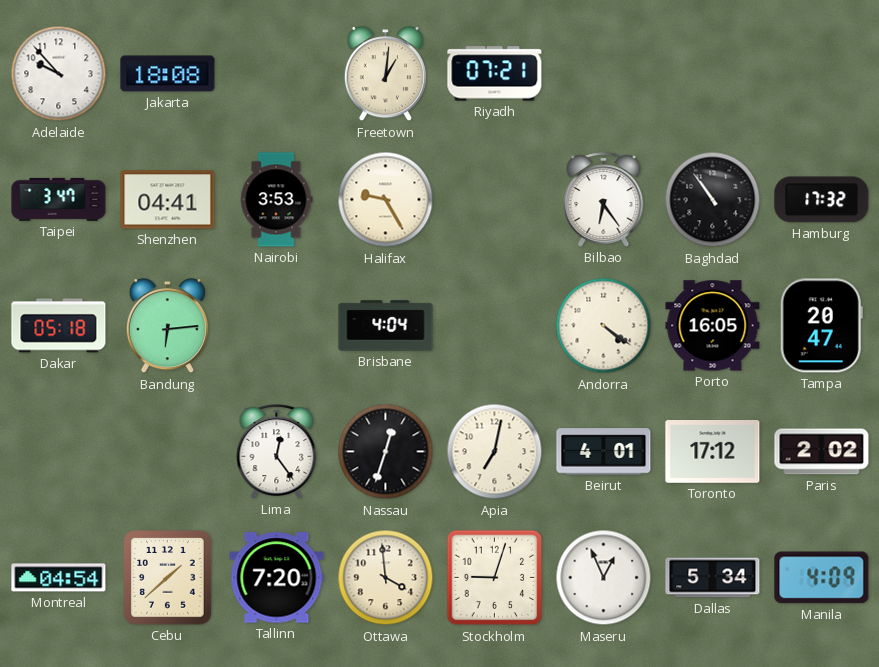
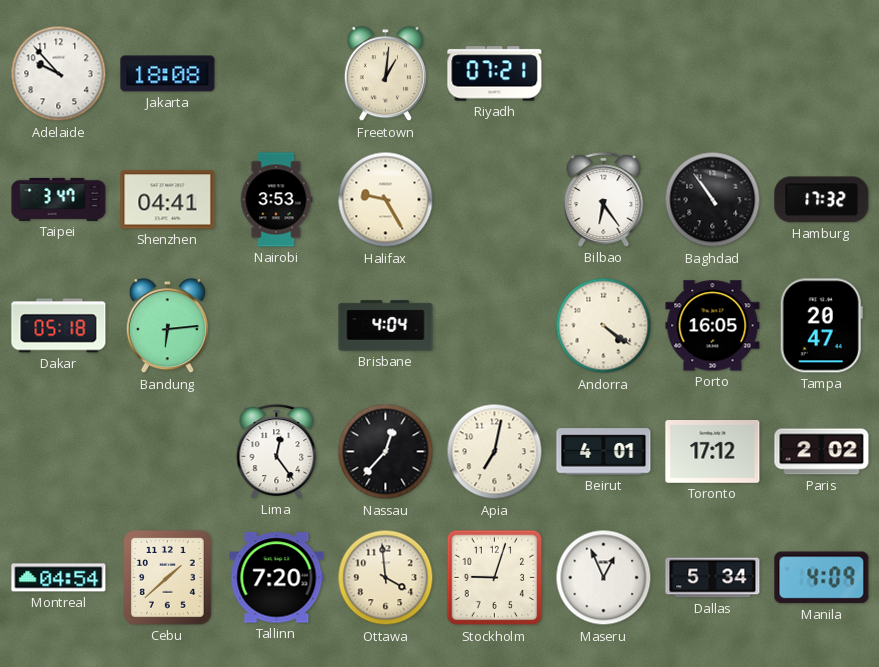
Nassau: 12:33 -> 12:37
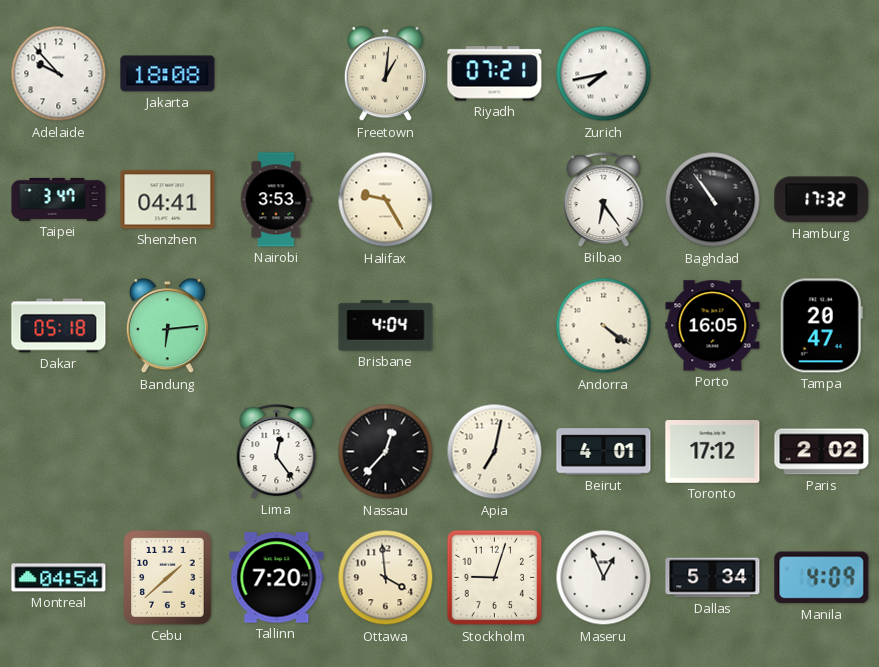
Zurich: none -> 7:43
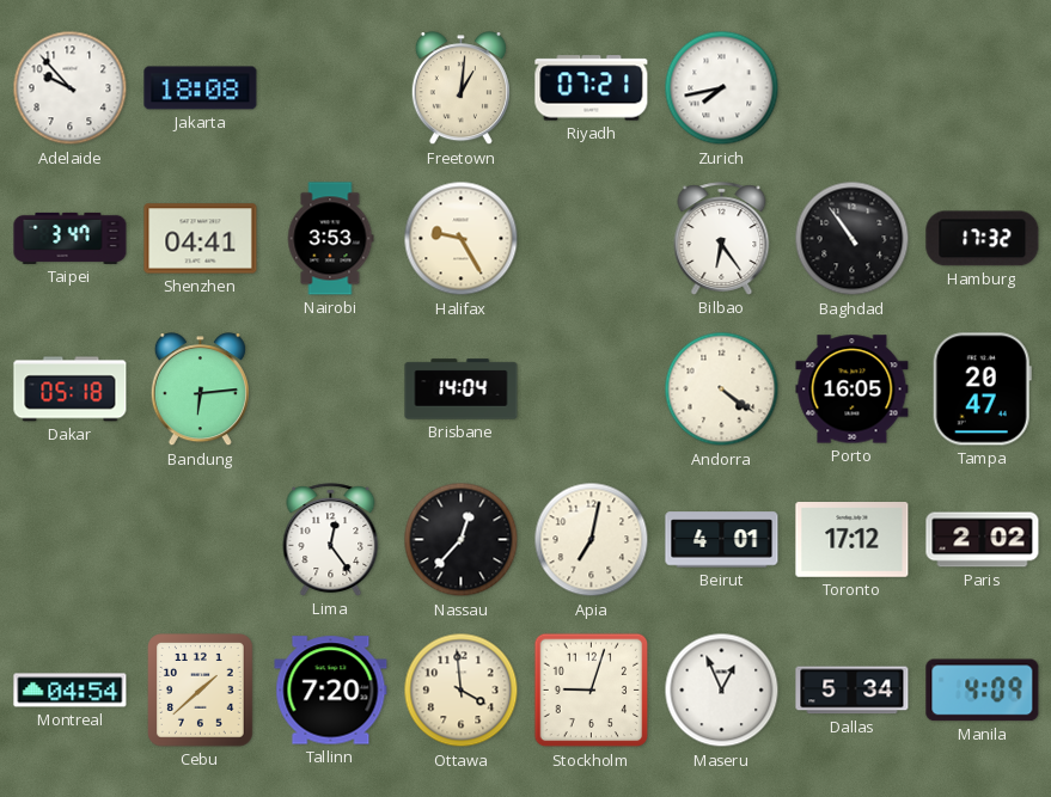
Brisbane: 4:04 -> 14:04
